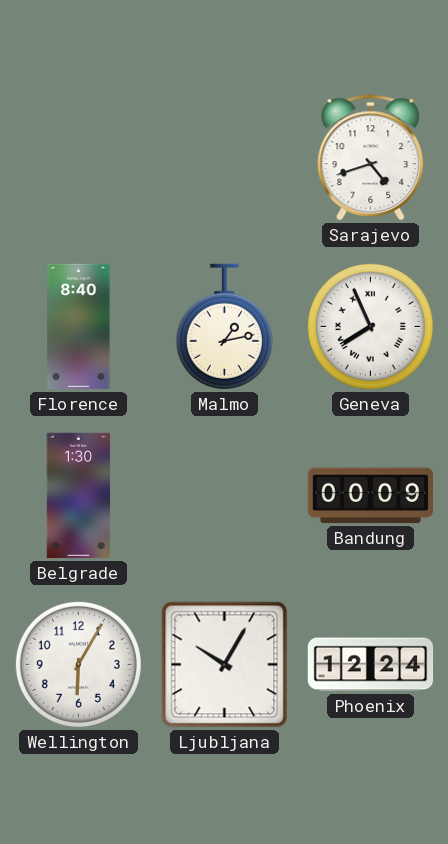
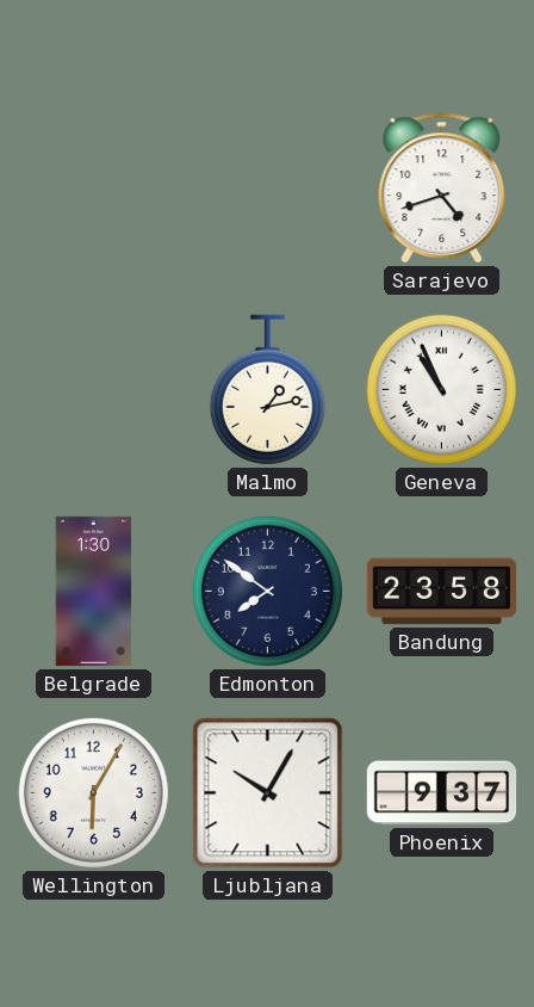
Florence: 8:40 -> none
Geneva: 7:56 -> 10:56
Edmonton: none -> 7:51
Bandung: 00:09 -> 23:58
Phoenix: 12:24 -> 9:37
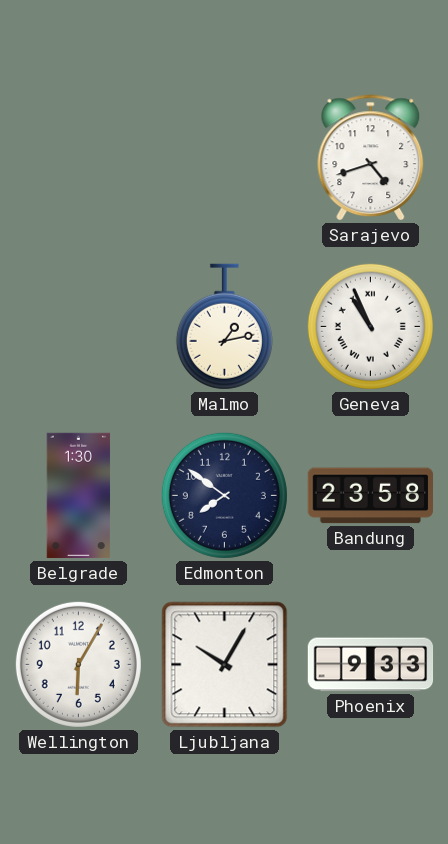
Phoenix: 9:37 -> 9:33
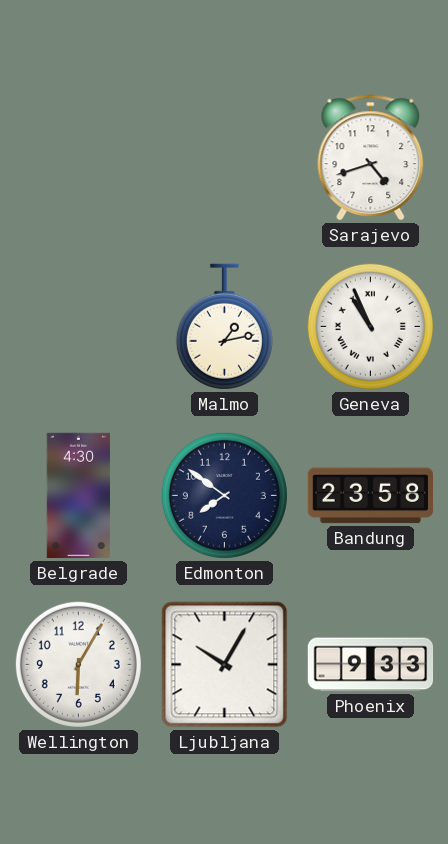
Belgrade: 1:30 -> 4:30
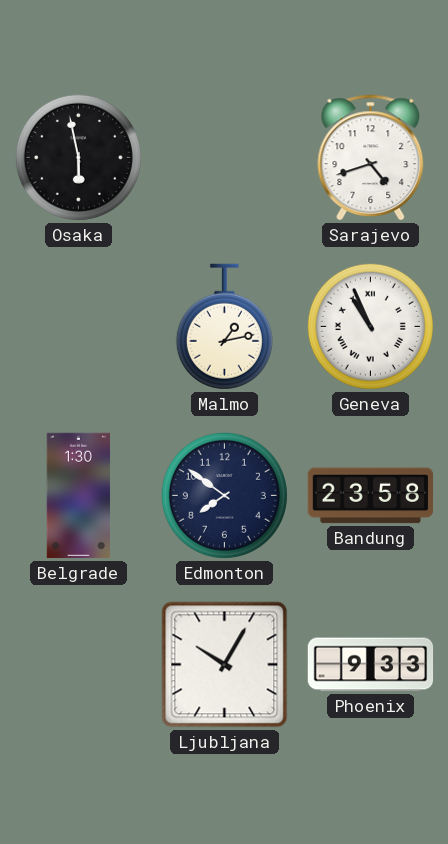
Osaka: none -> 5:58
Belgrade: 4:30 -> 1:30
Wellington: 6:05 -> none
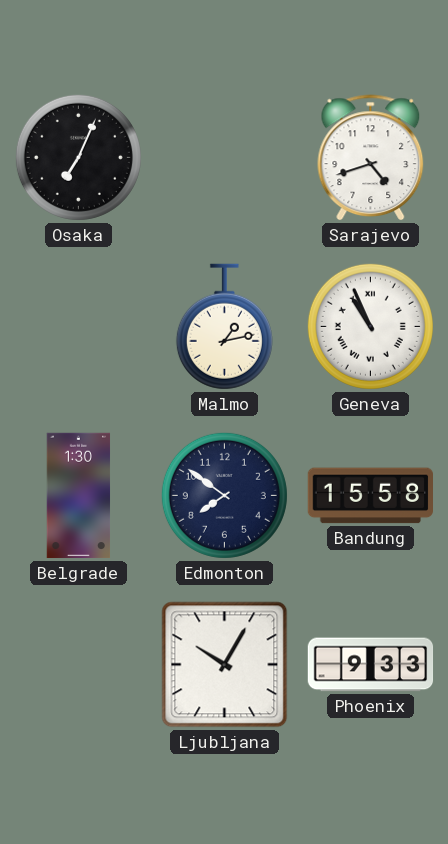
Osaka: 5:58 -> 7:04
Bandung: 23:58 -> 15:58
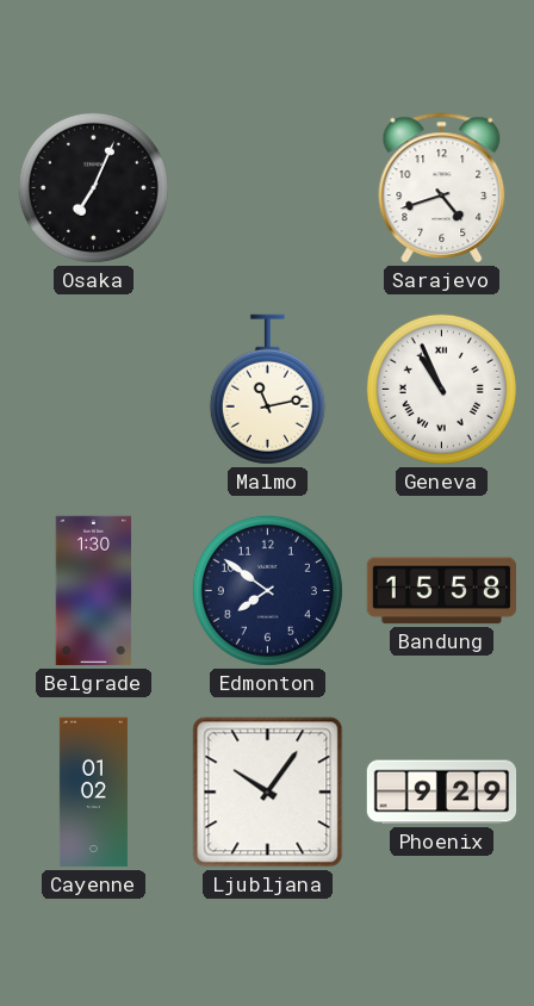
Malmo: 1:13 -> 11:13
Cayenne: none -> 01:02
Ljubljana: 10:05 -> 10:06
Phoenix: 9:33 -> 9:29
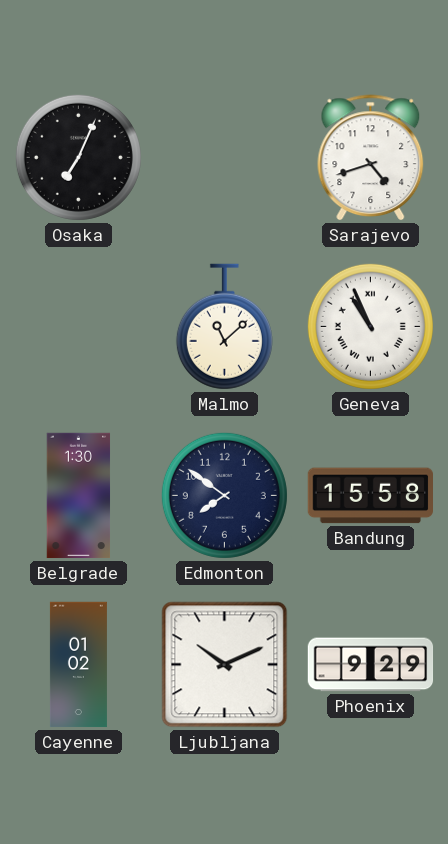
Malmo: 11:13 -> 11:08
Ljubljana: 10:06 -> 10:11
